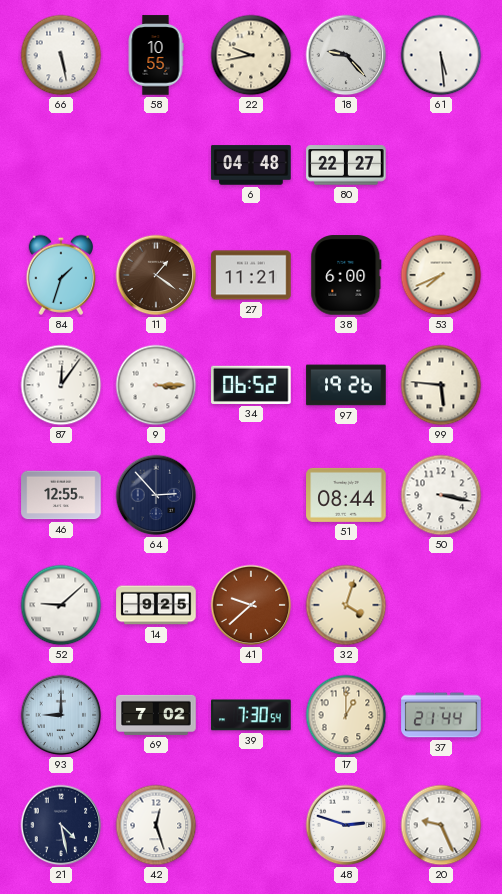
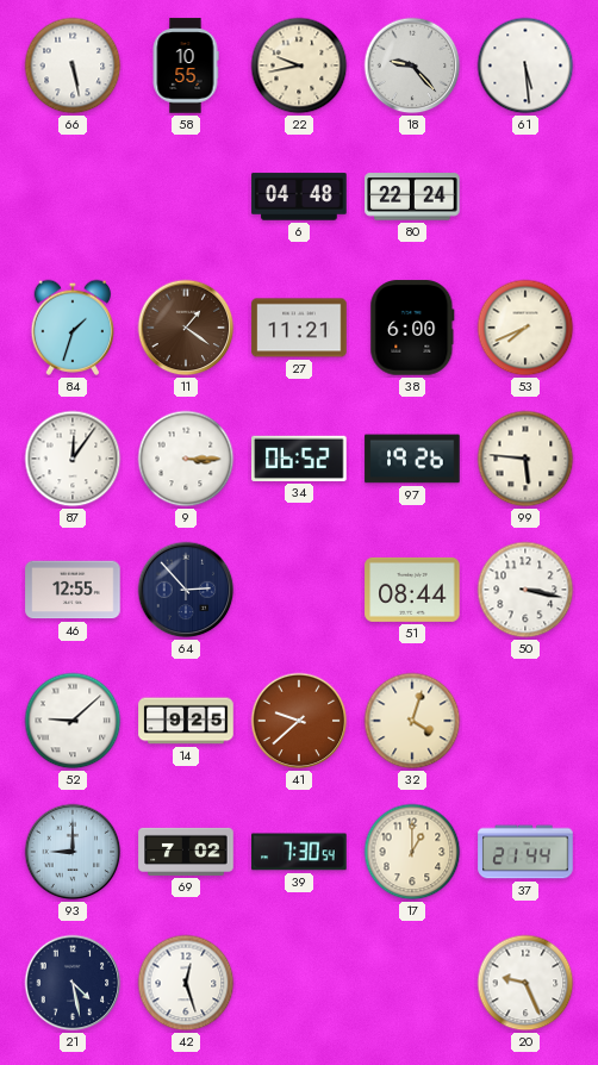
80: 22:27 -> 22:24
48: 2:48 -> none
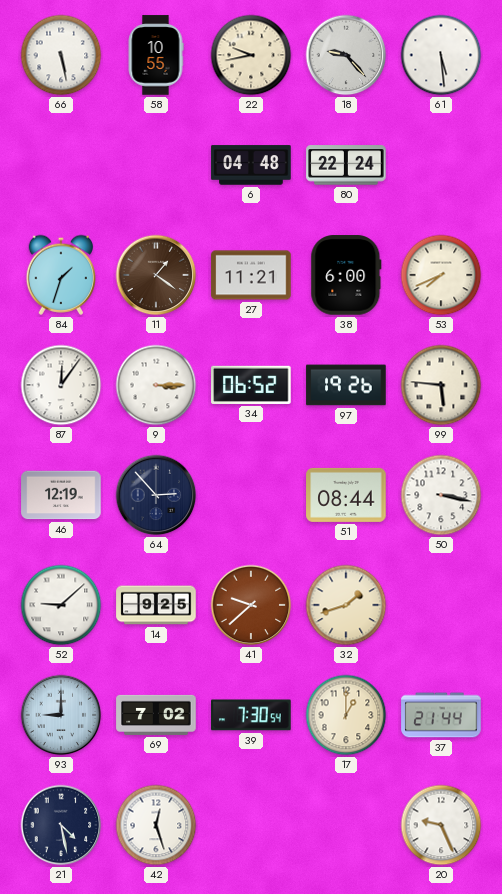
46: 12:55 -> 12:19
32: 4:03 -> 1:42
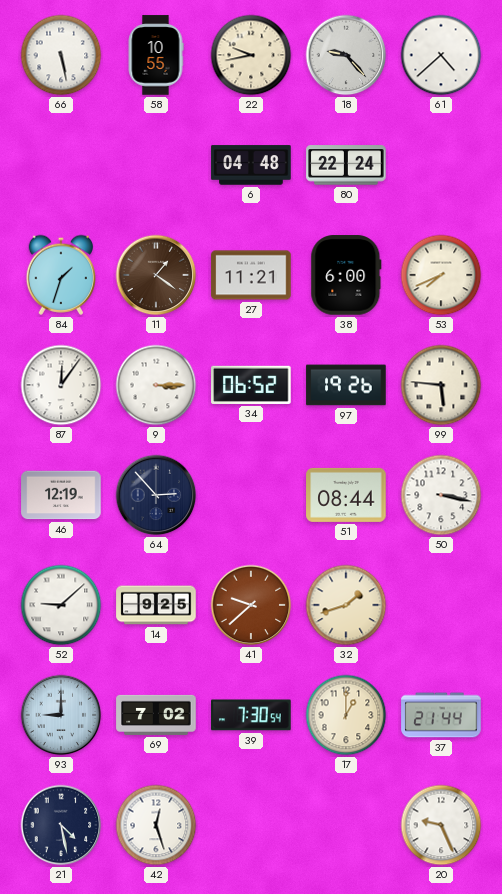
61: 5:29 -> 4:38
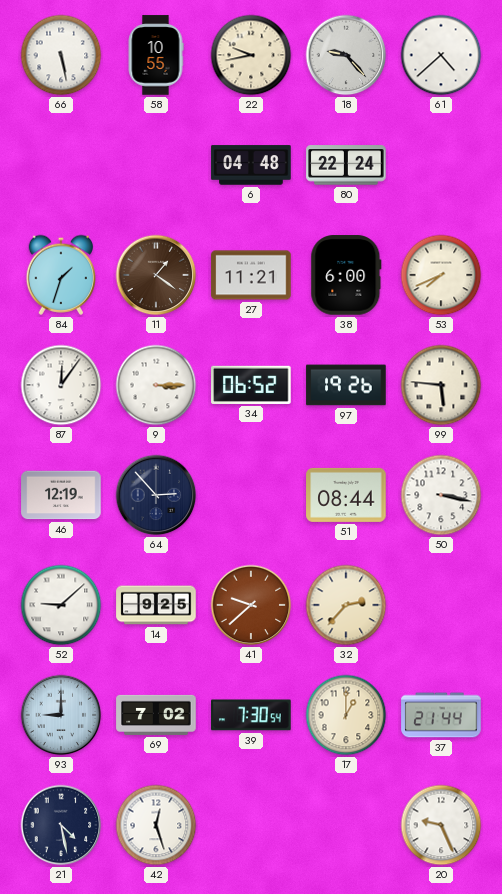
32: 1:42 -> 2:37
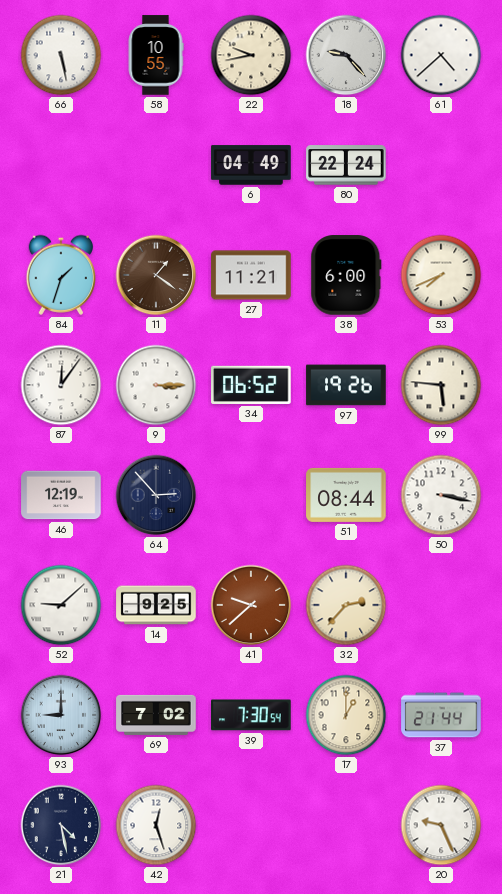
6: 04:48 -> 04:49
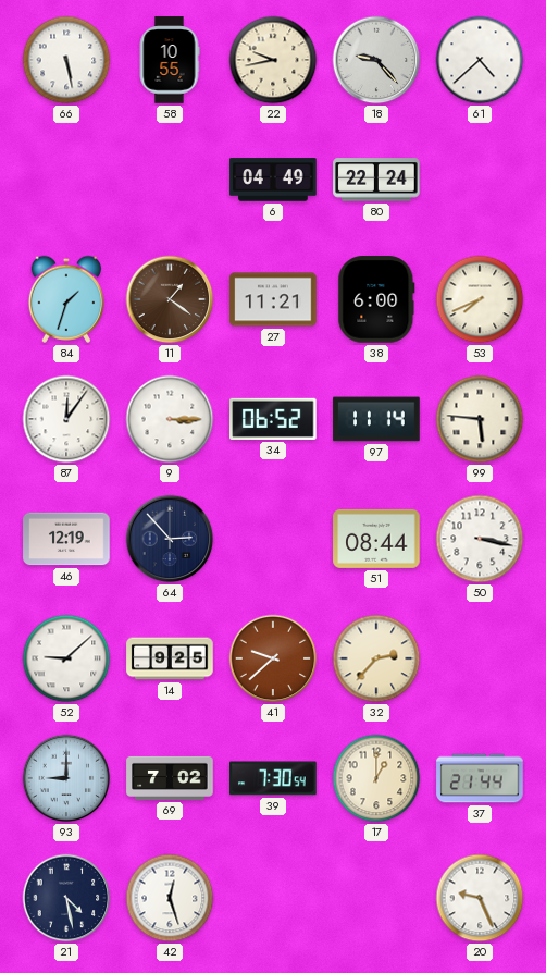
97: 19:26 -> 11:14
